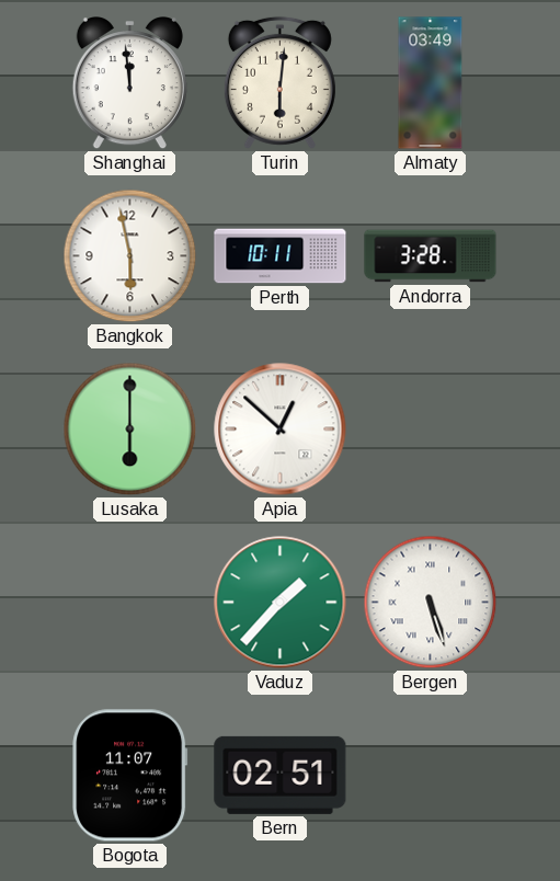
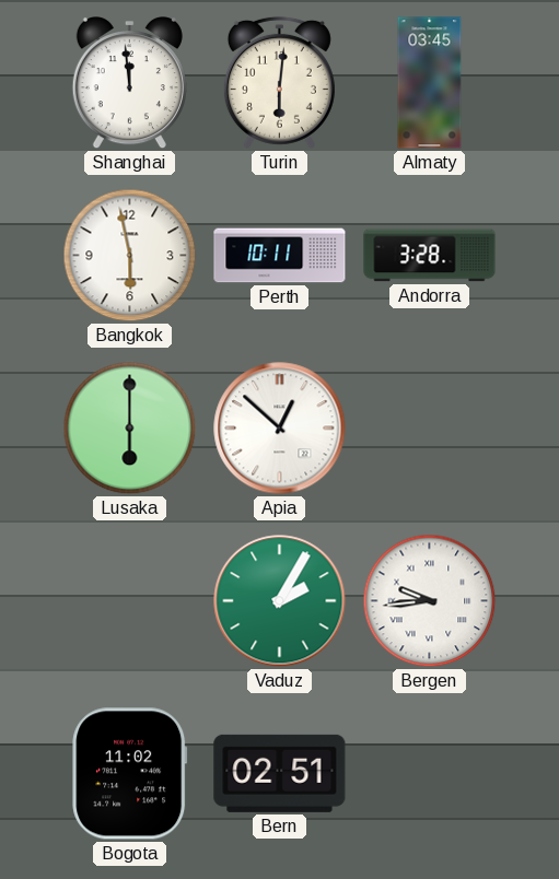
Almaty: 03:49 -> 03:45
Vaduz: 1:37 -> 2:05
Bergen: 5:27 -> 9:44
Bogota: 11:07 -> 11:02
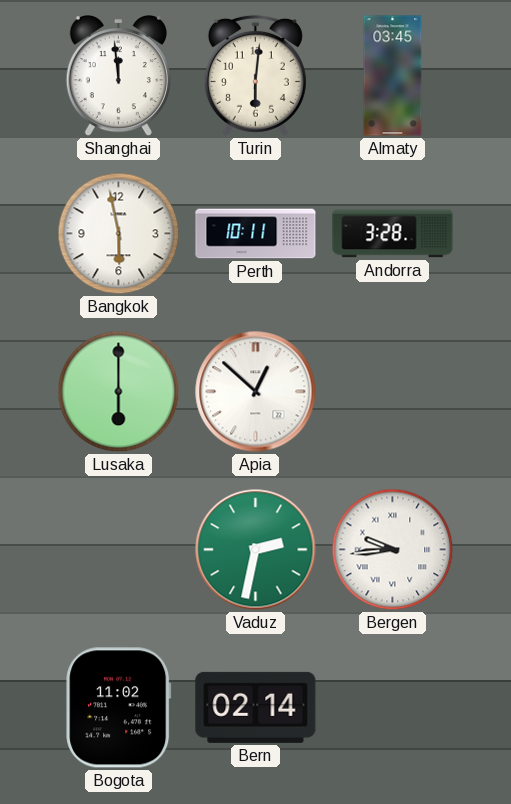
Vaduz: 2:05 -> 2:32
Bern: 02:51 -> 02:14
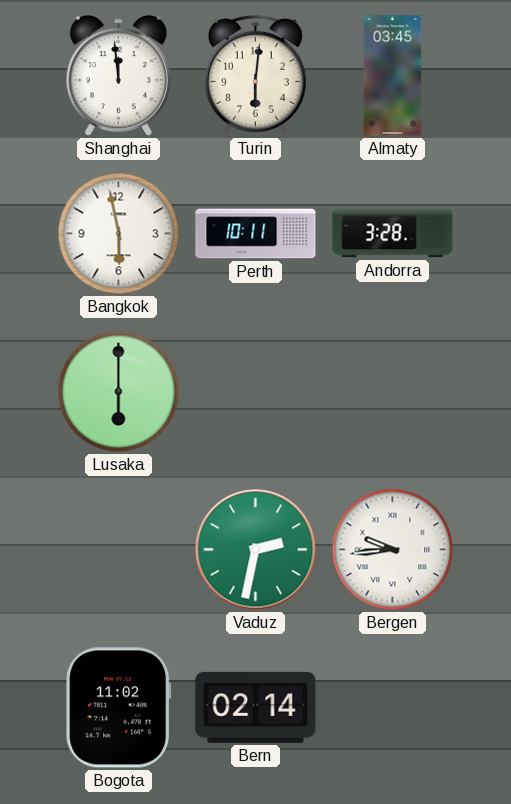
Apia: 12:52 -> none
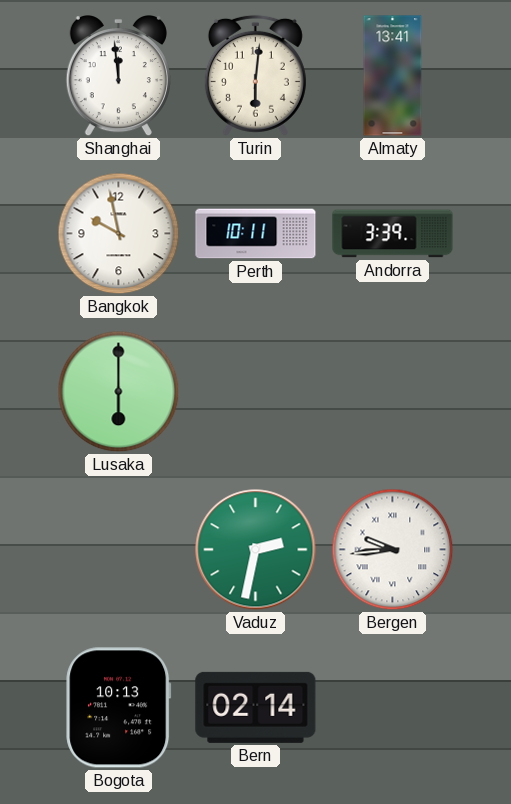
Almaty: 03:45 -> 13:41
Bangkok: 5:58 -> 9:58
Andorra: 3:28 -> 3:39
Bogota: 11:02 -> 10:13
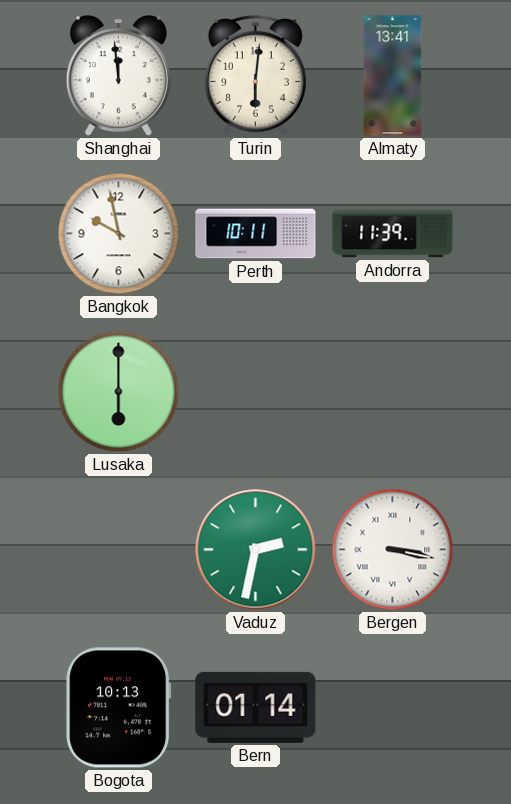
Andorra: 3:39 -> 11:39
Bergen: 9:44 -> 3:17
Bern: 02:14 -> 01:14
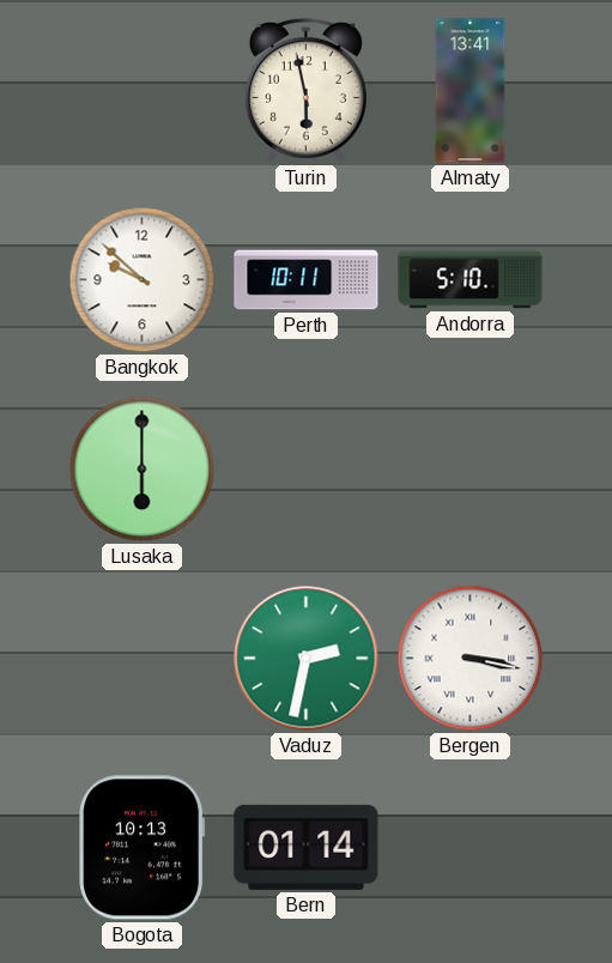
Shanghai: 11:59 -> none
Turin: 6:01 -> 5:58
Bangkok: 9:58 -> 9:52
Andorra: 11:39 -> 5:10
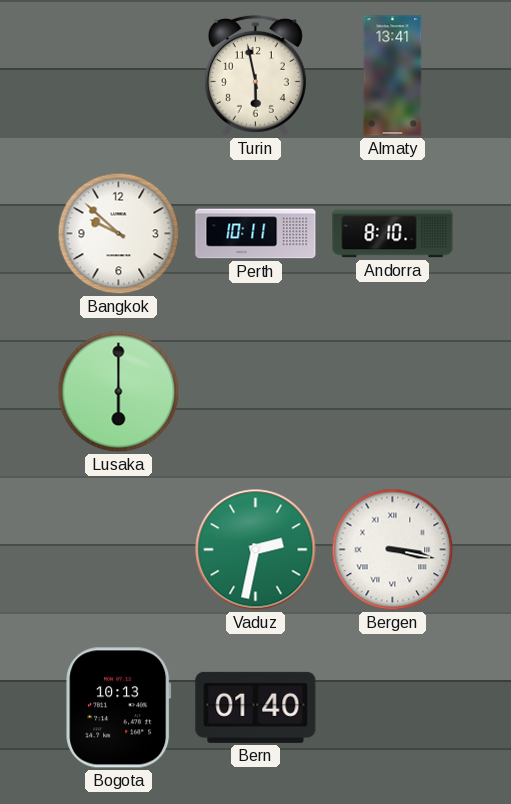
Andorra: 5:10 -> 8:10
Bern: 01:14 -> 01:40
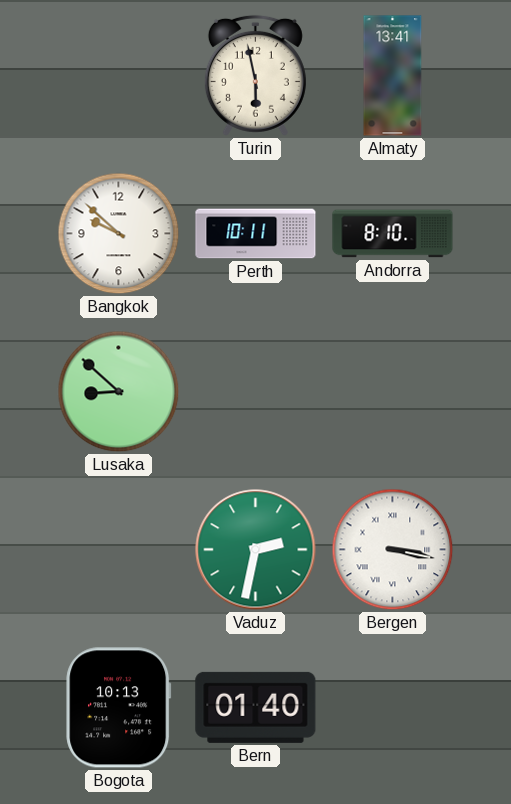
Lusaka: 6:00 -> 8:52
